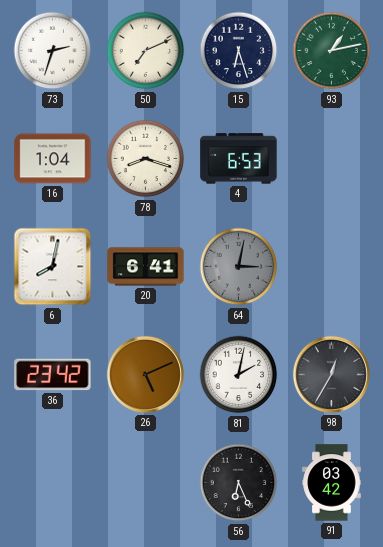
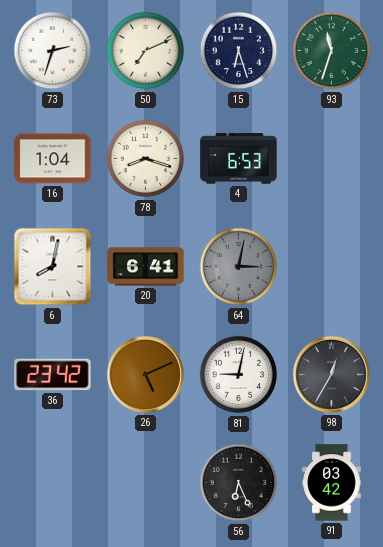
93: 1:13 -> 11:33
81: 2:02 -> 9:02
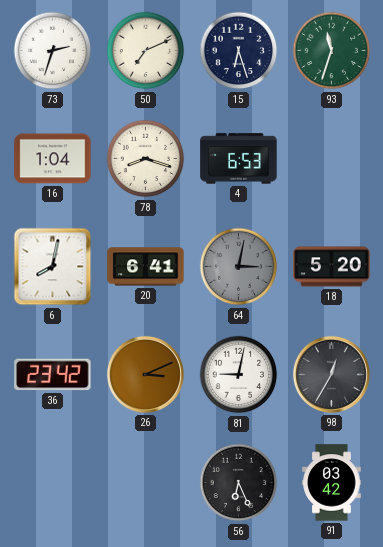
18: none -> 5:20
26: 5:11 -> 3:11
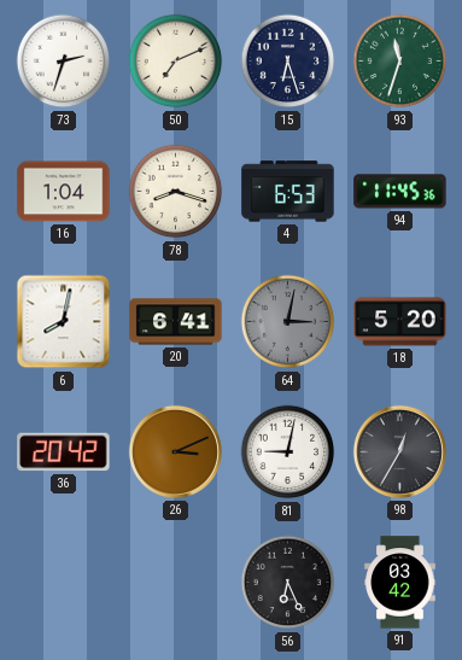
94: none -> 11:45
36: 23:42 -> 20:42
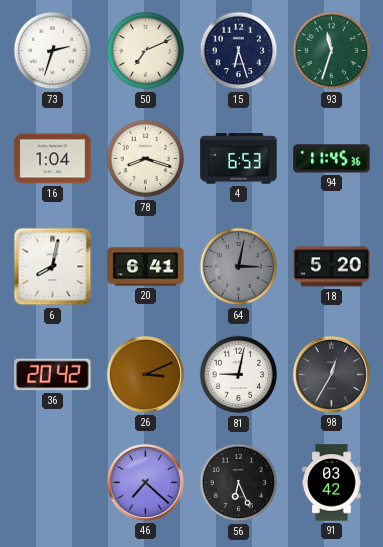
46: none -> 7:22
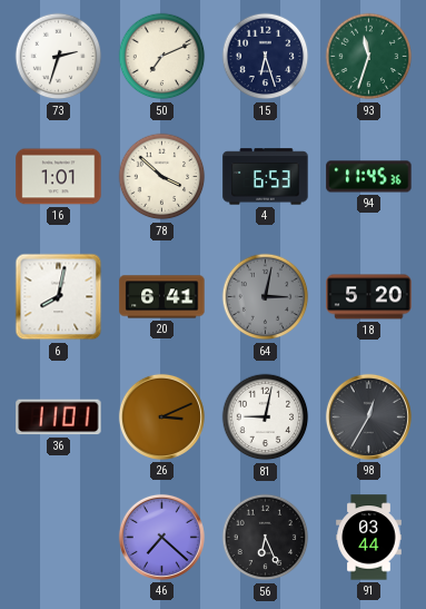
16: 1:04 -> 1:01
78: 8:18 -> 3:52
36: 20:42 -> 11:01
91: 03:42 -> 03:44
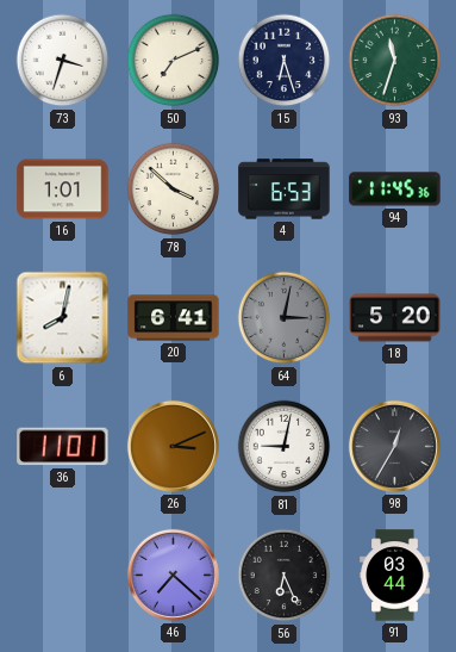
73: 2:33 -> 3:33
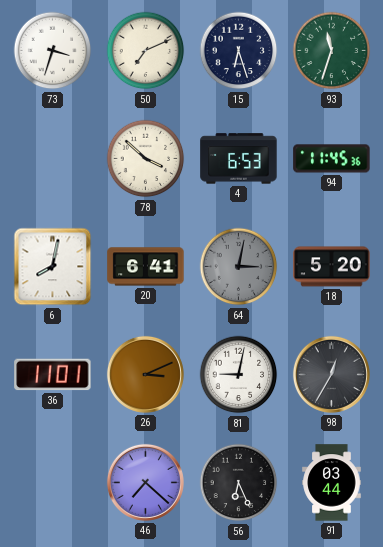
16: 1:01 -> none
